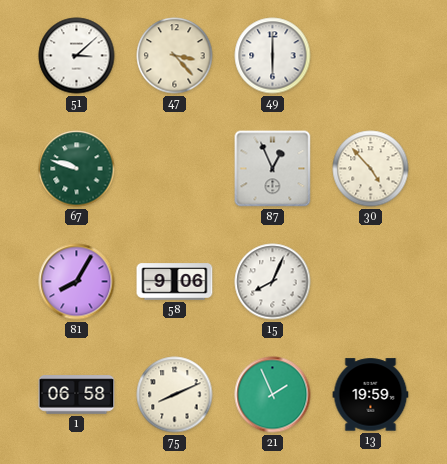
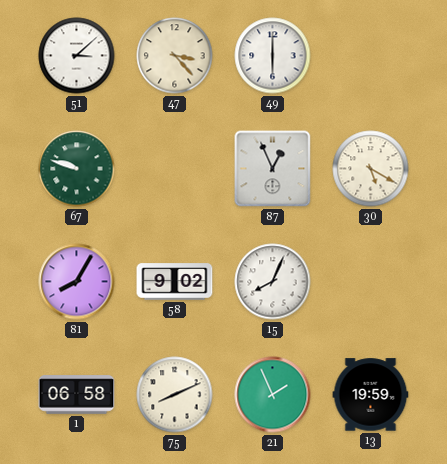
30: 4:53 -> 5:20
58: 9:06 -> 9:02
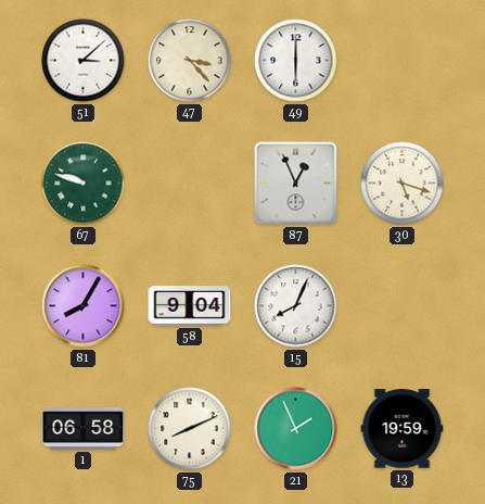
30: 5:20 -> 5:18
58: 9:02 -> 9:04
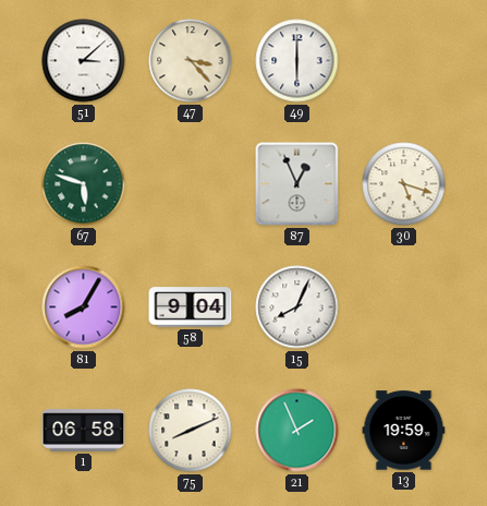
67: 9:48 -> 5:48
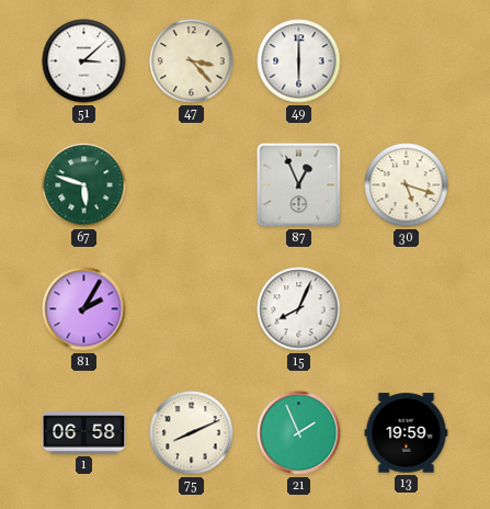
81: 8:05 -> 2:05
58: 9:04 -> none
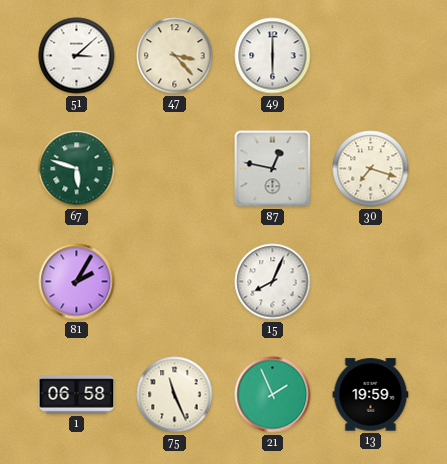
87: 12:56 -> 12:47
30: 5:18 -> 7:18
75: 8:11 -> 11:26
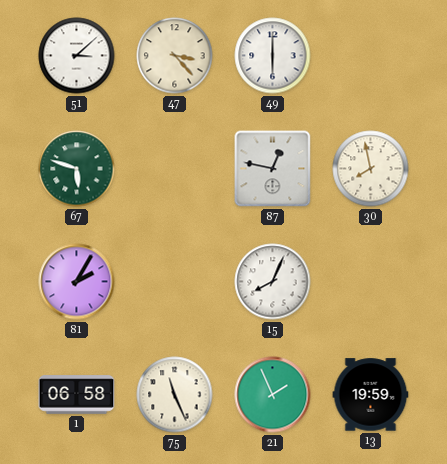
30: 7:18 -> 7:58
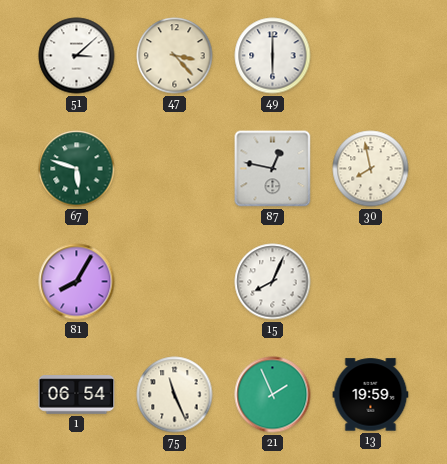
81: 2:05 -> 8:05
1: 06:58 -> 06:54
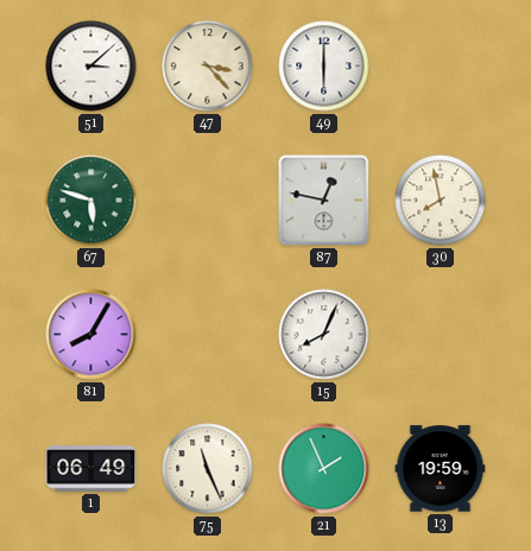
1: 06:54 -> 06:49
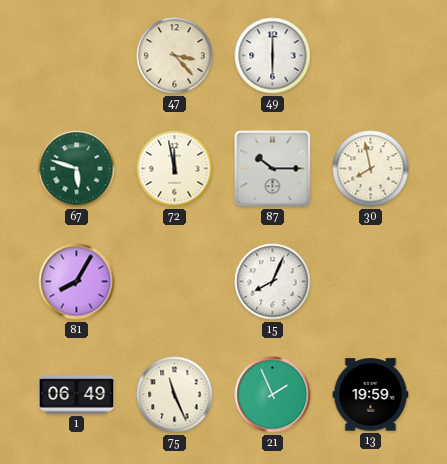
51: 3:08 -> none
72: none -> 11:58
87: 12:47 -> 10:15
